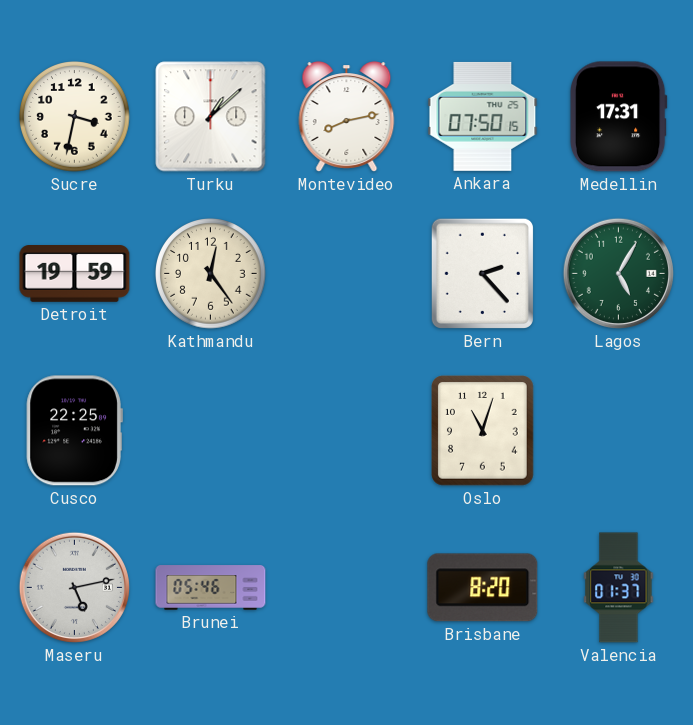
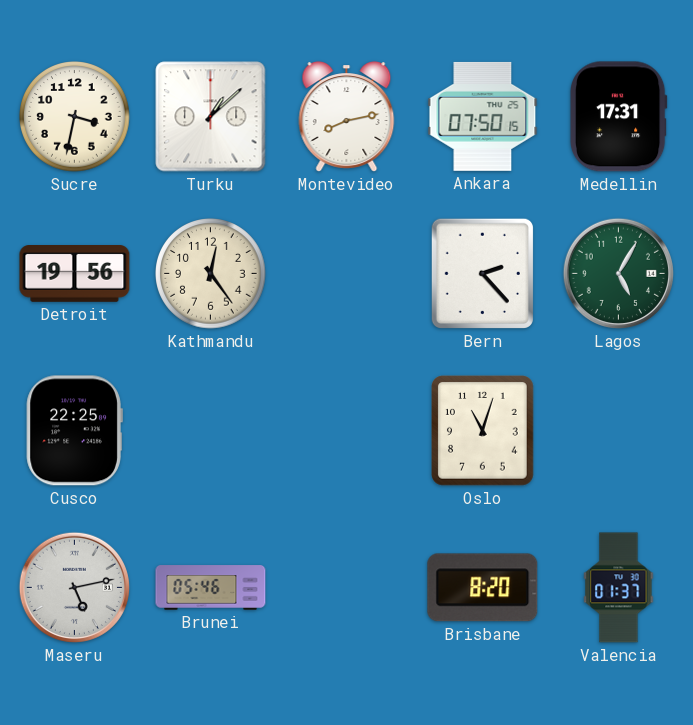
Detroit: 19:59 -> 19:56
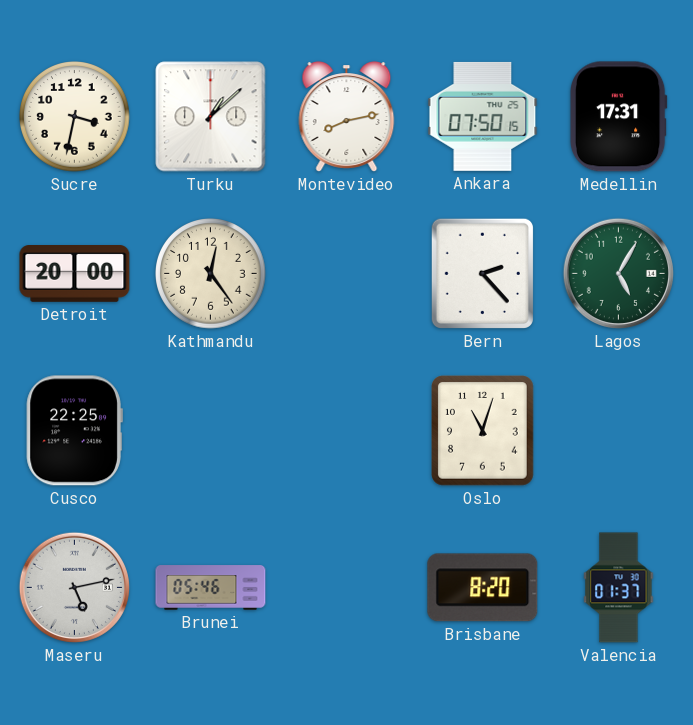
Detroit: 19:56 -> 20:00
